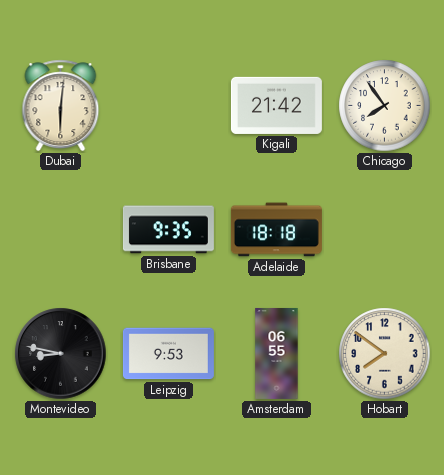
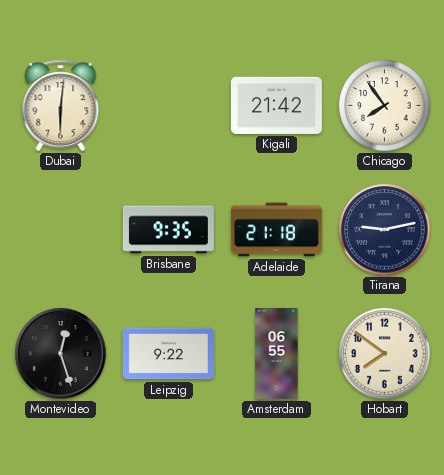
Adelaide: 18:18 -> 21:18
Tirana: none -> 9:13
Montevideo: 8:47 -> 12:27
Leipzig: 9:53 -> 9:22
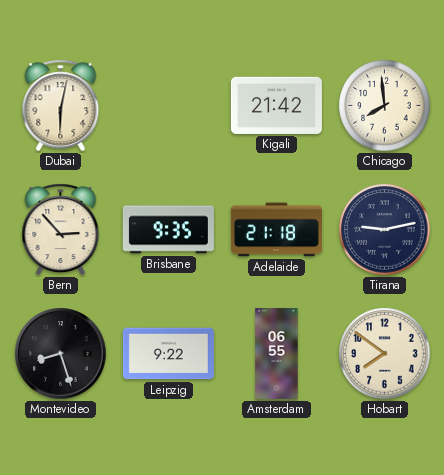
Dubai: 6:01 -> 6:02
Chicago: 7:54 -> 7:59
Bern: none -> 2:53
Montevideo: 12:27 -> 8:27
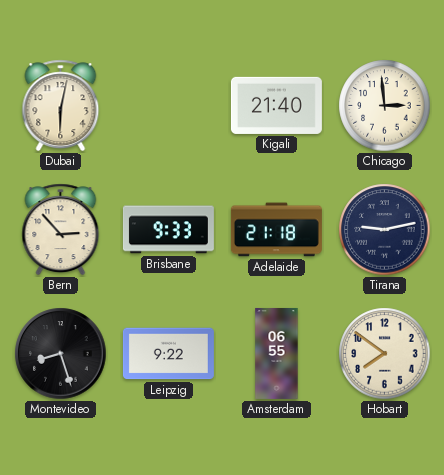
Kigali: 21:42 -> 21:40
Chicago: 7:59 -> 2:59
Brisbane: 9:35 -> 9:33
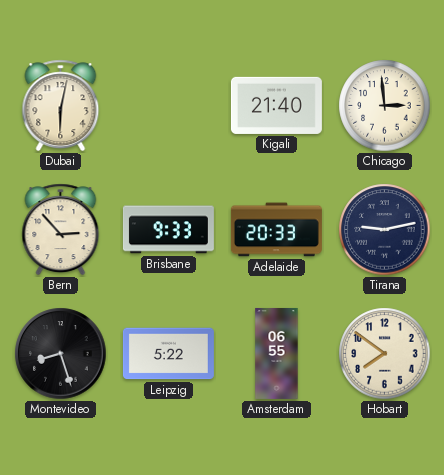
Adelaide: 21:18 -> 20:33
Leipzig: 9:22 -> 5:22
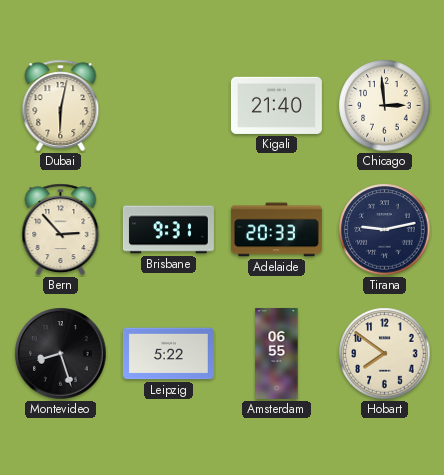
Brisbane: 9:33 -> 9:31
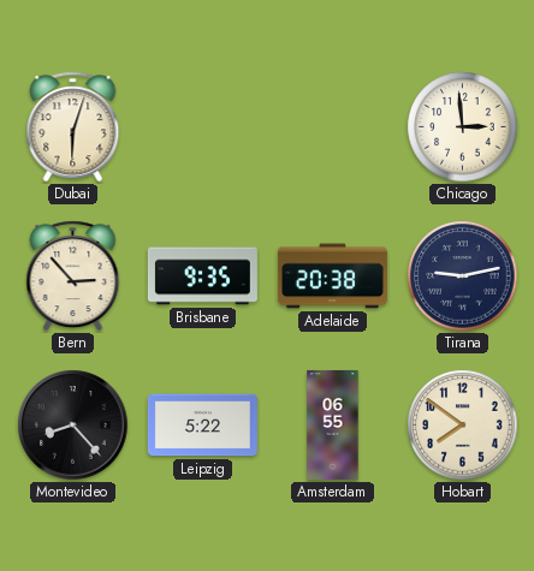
Dubai: 6:02 -> 6:03
Kigali: 21:40 -> none
Brisbane: 9:31 -> 9:35
Adelaide: 20:33 -> 20:38
Montevideo: 8:27 -> 8:23
